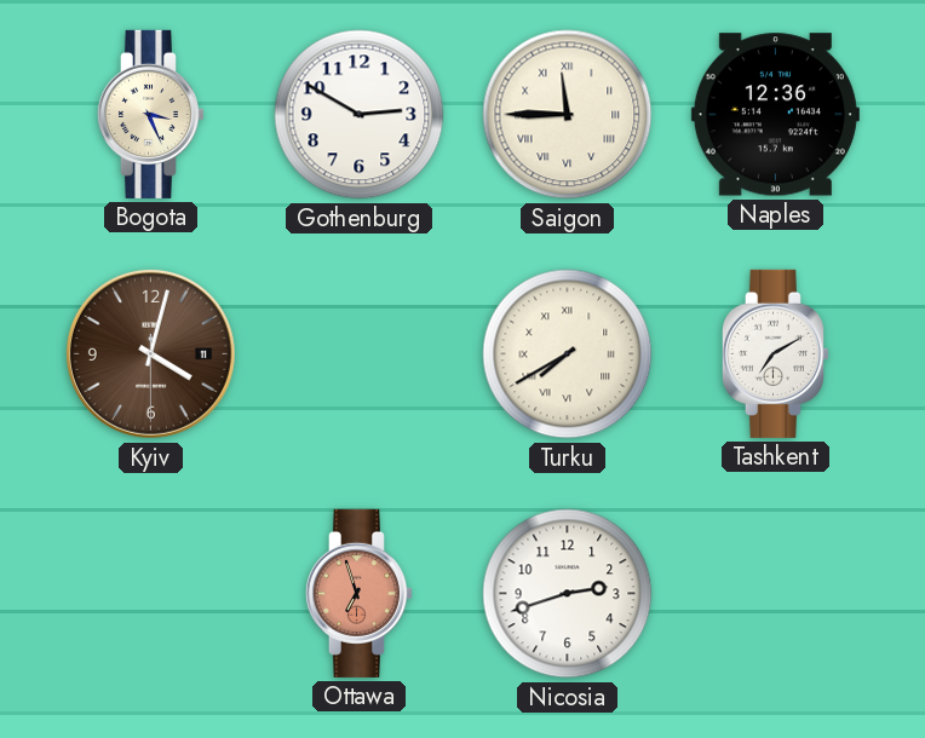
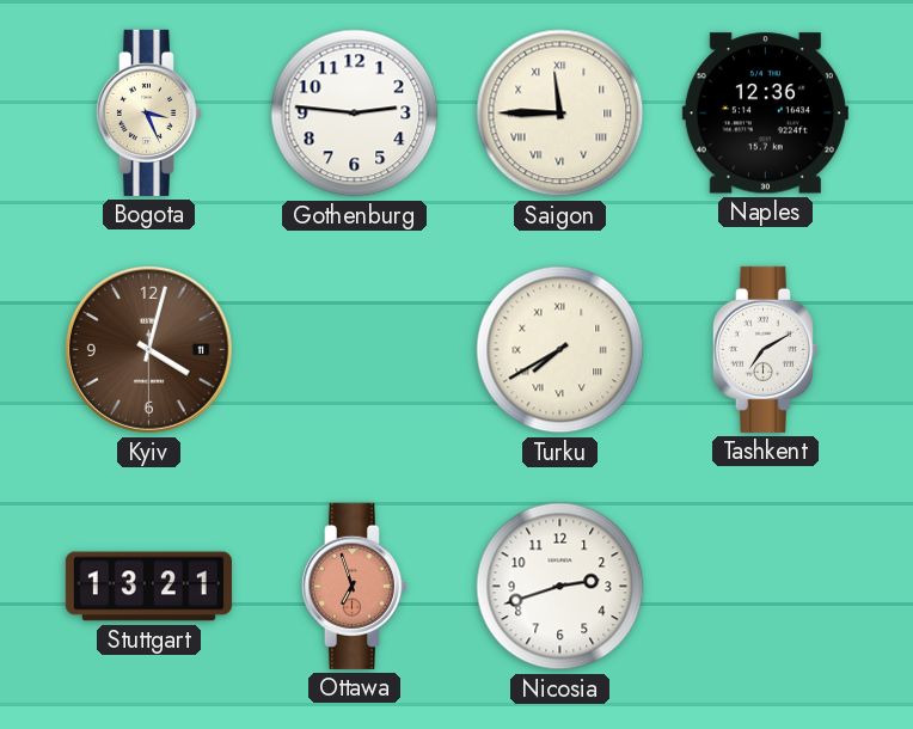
Gothenburg: 2:50 -> 2:46
Stuttgart: none -> 13:21
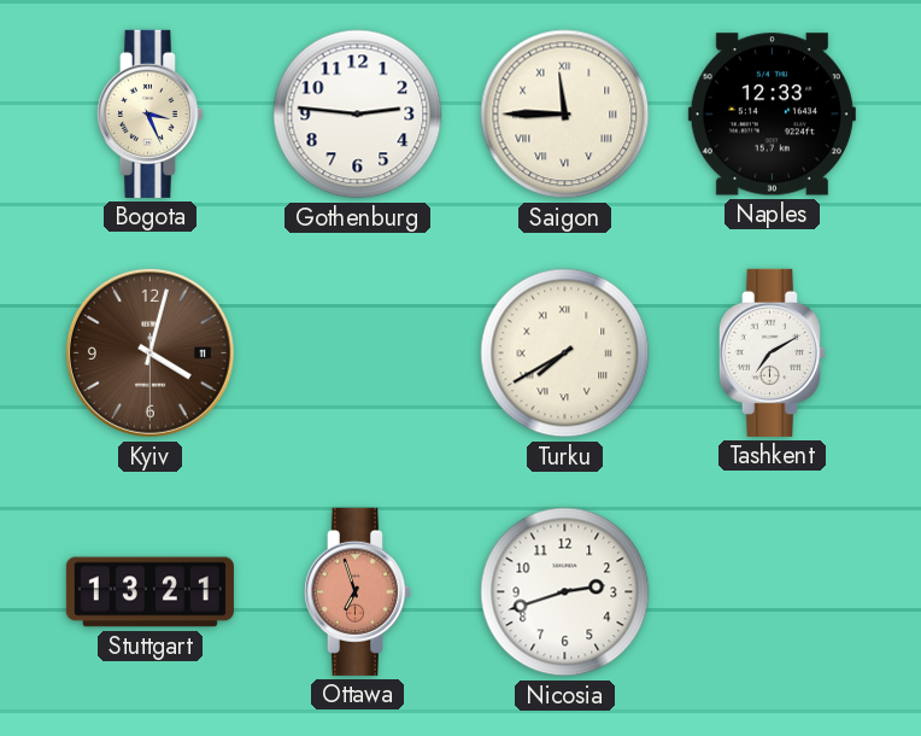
Naples: 12:36 -> 12:33
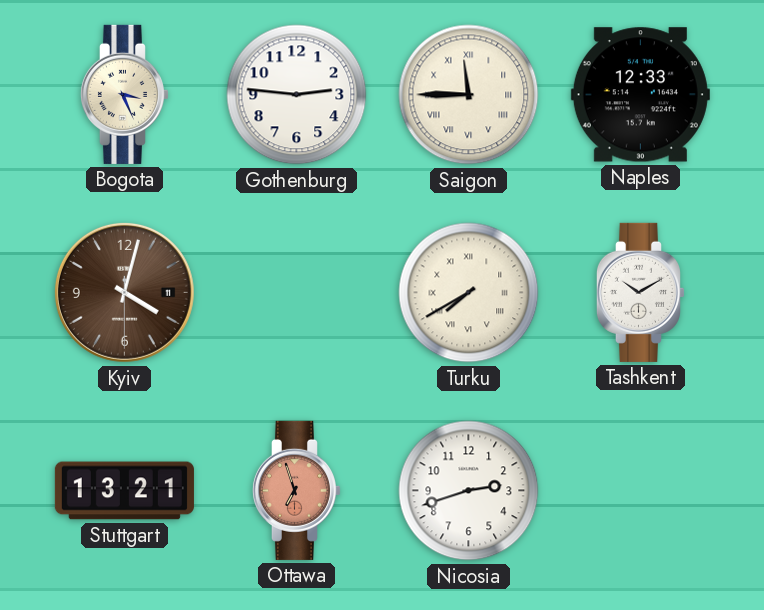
Tashkent: 7:10 -> 10:10
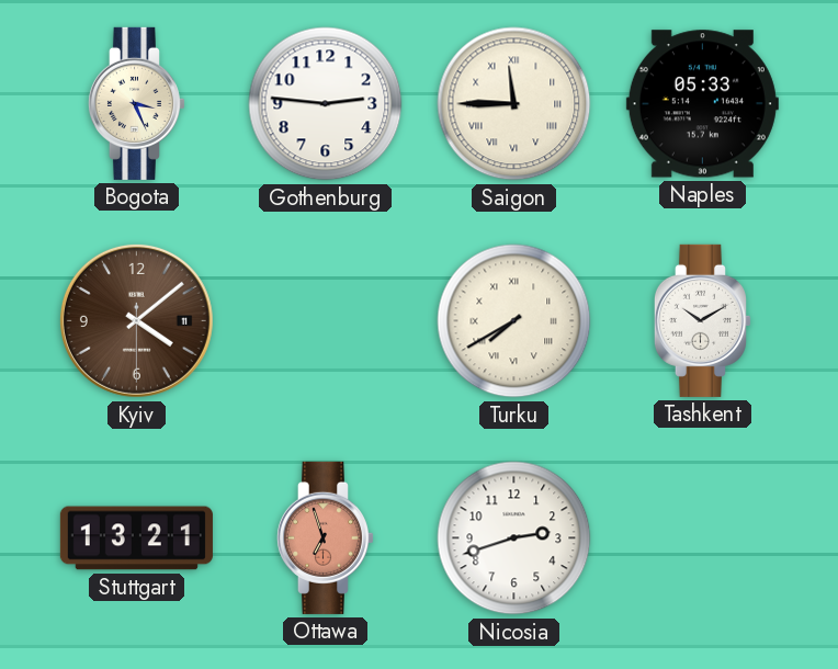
Naples: 12:33 -> 05:33
Kyiv: 4:02 -> 4:08
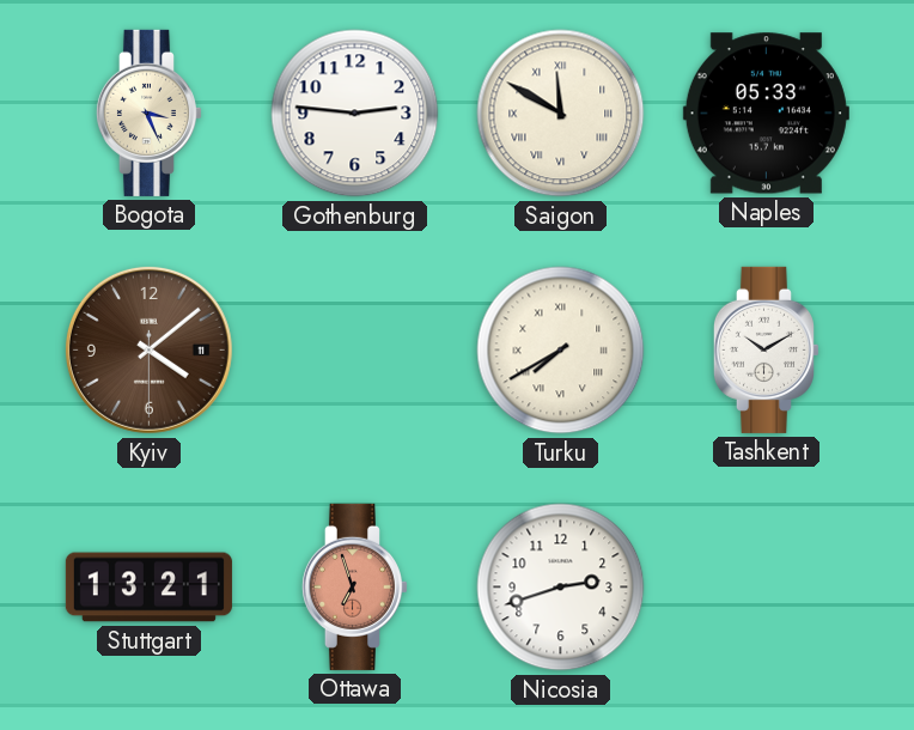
Saigon: 11:45 -> 11:50
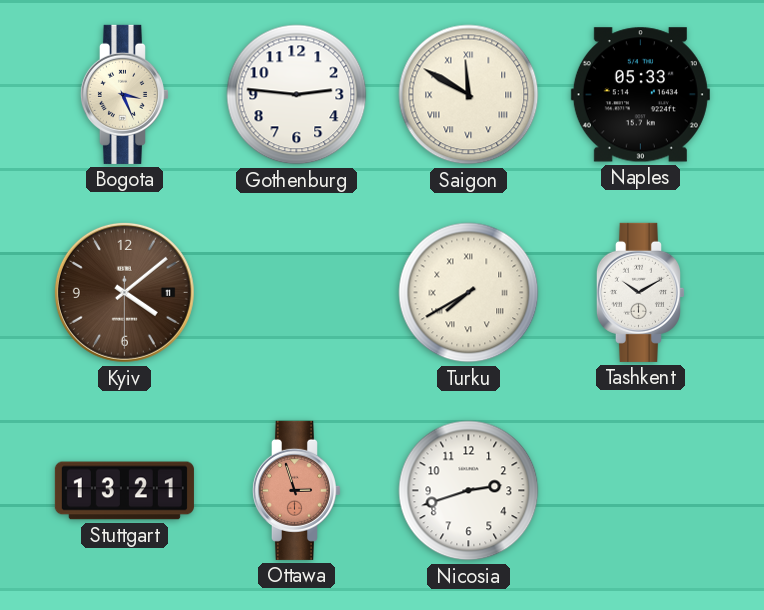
Ottawa: 6:57 -> 2:57
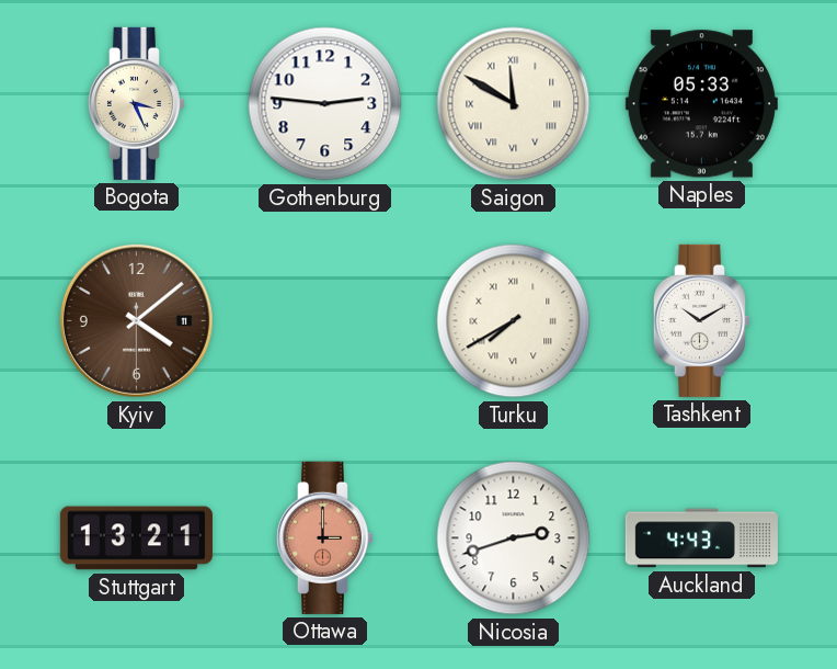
Ottawa: 2:57 -> 3:00
Auckland: none -> 4:43
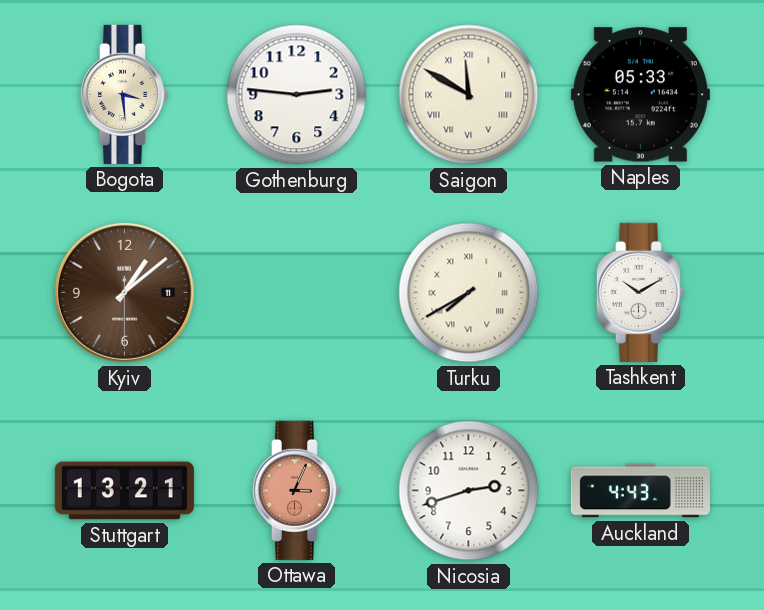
Bogota: 3:26 -> 3:29
Kyiv: 4:08 -> 1:08
Ottawa: 3:00 -> 3:04
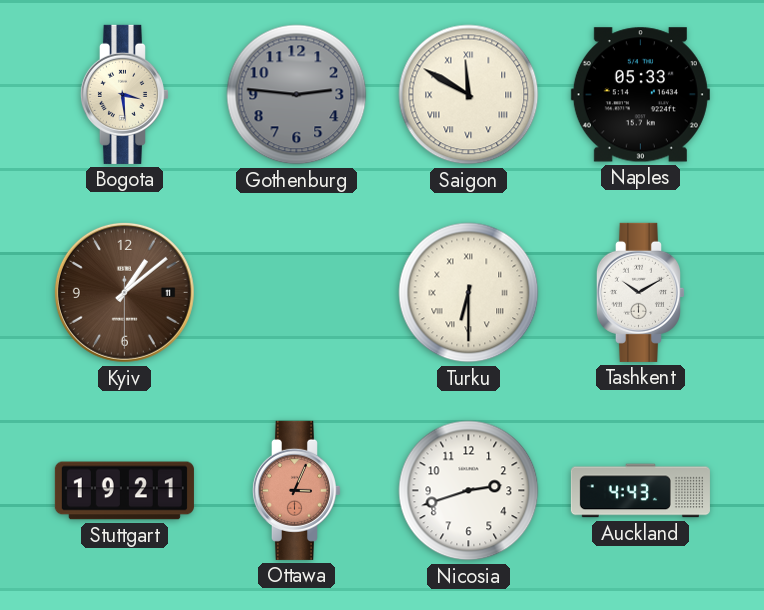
Gothenburg dial: white -> grey
Turku: 7:40 -> 6:30
Stuttgart: 13:21 -> 19:21
